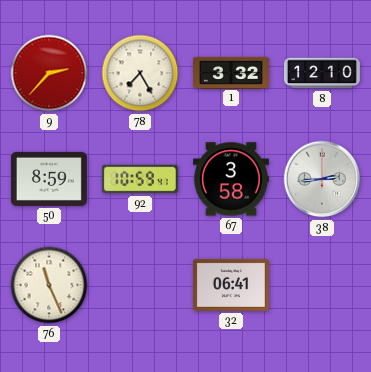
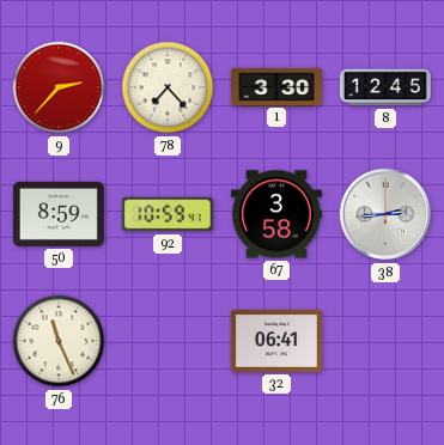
78: 7:25 -> 7:23
1: 3:32 -> 3:30
8: 12:10 -> 12:45
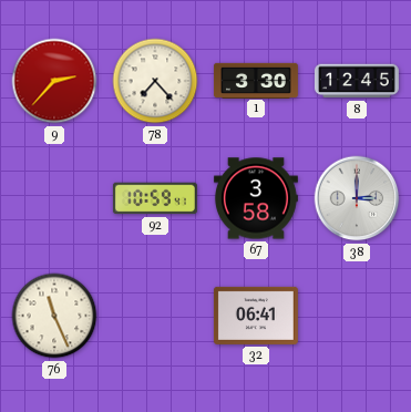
50: 8:59 -> none
38: 2:44 -> 3:00
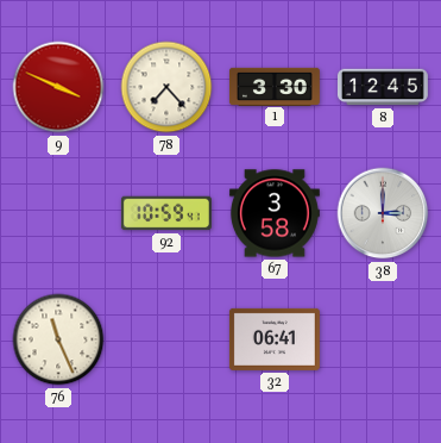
9: 2:37 -> 3:49
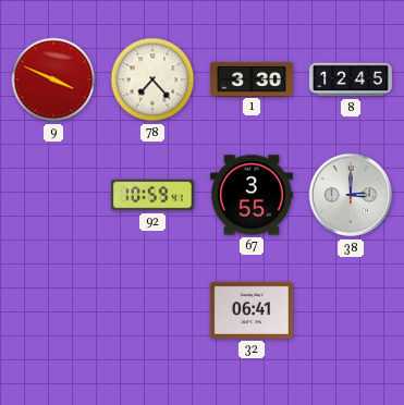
67: 3:58 -> 3:55
76: 11:26 -> none
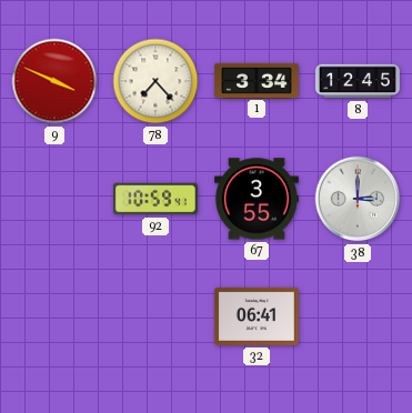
1: 3:30 -> 3:34
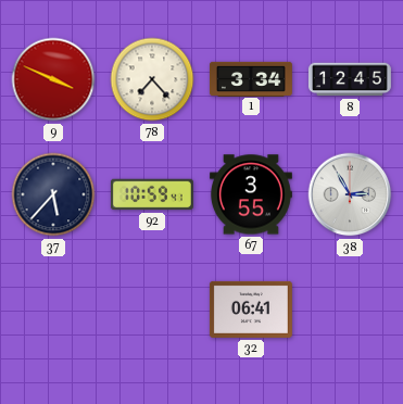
37: none -> 5:37
38: 3:00 -> 2:55
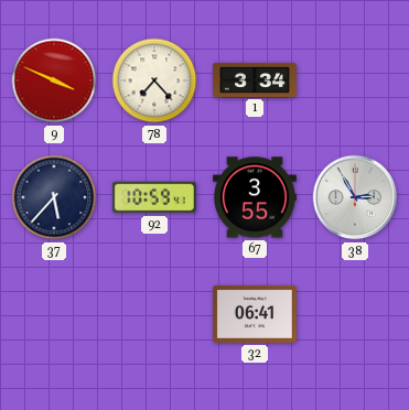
8: 12:45 -> none
